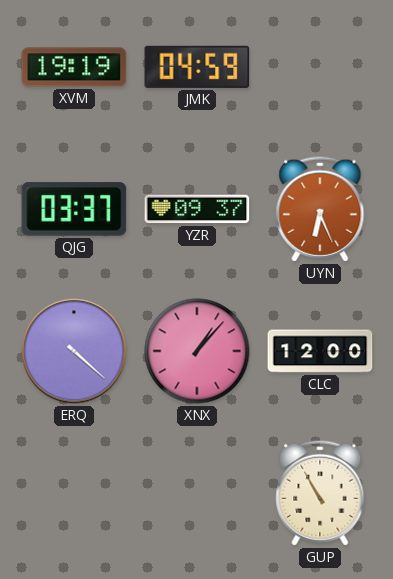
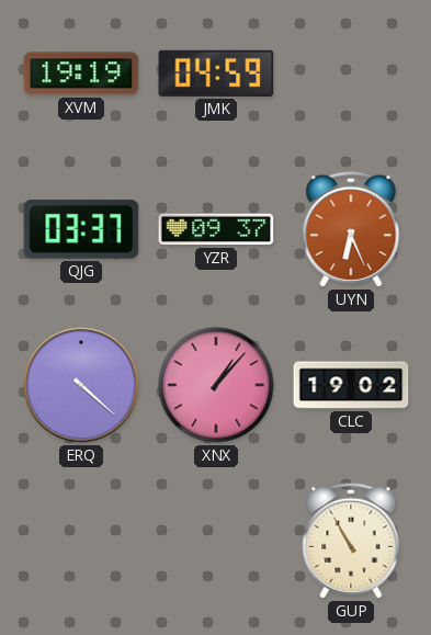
CLC: 12:00 -> 19:02
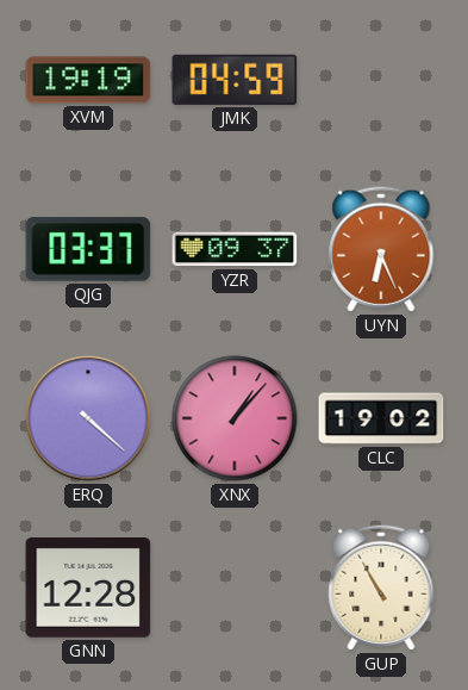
GNN: none -> 12:28
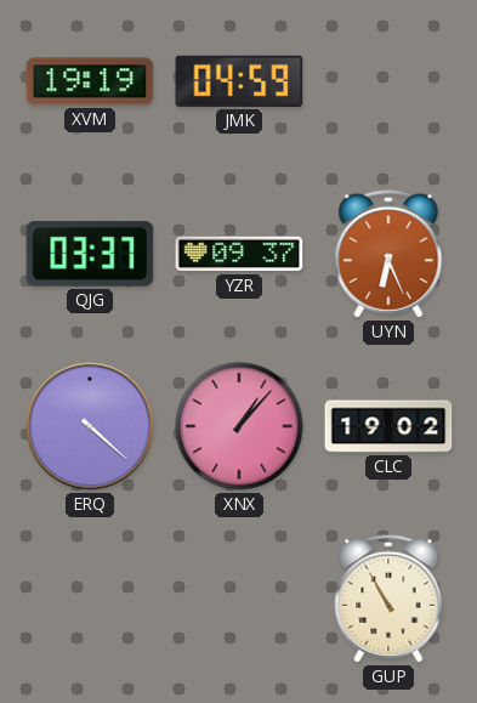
GNN: 12:28 -> none
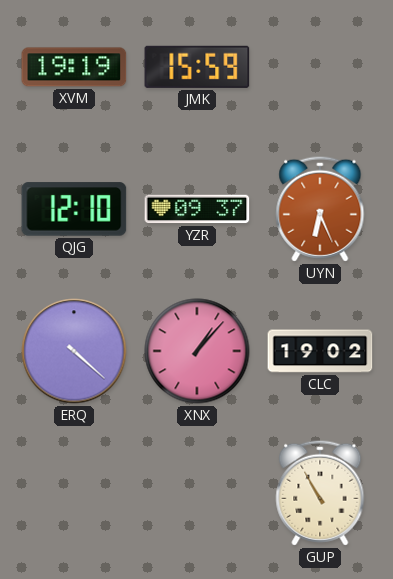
JMK: 04:59 -> 15:59
QJG: 03:37 -> 12:10
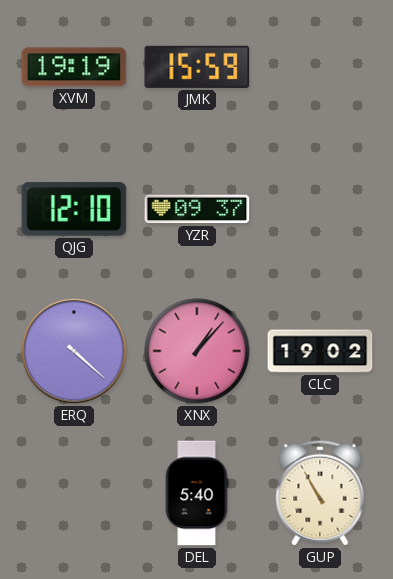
UYN: 6:26 -> none
DEL: none -> 5:40
